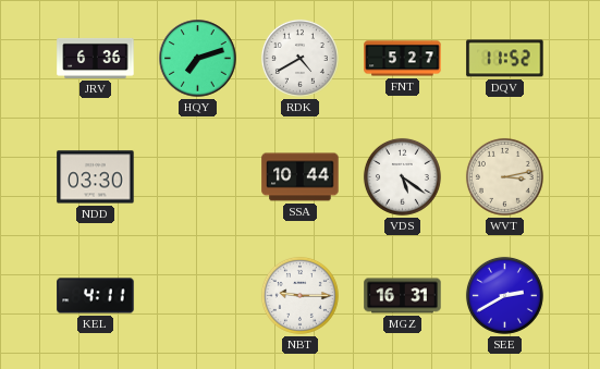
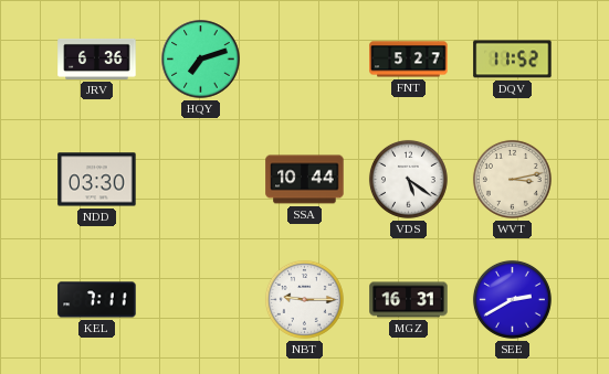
RDK: 4:40 -> none
KEL: 4:11 -> 7:11
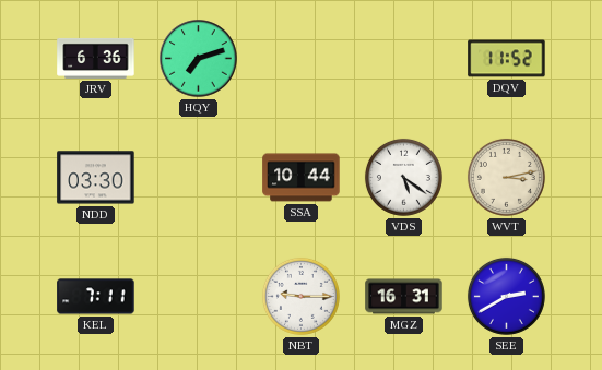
FNT: 5:27 -> none
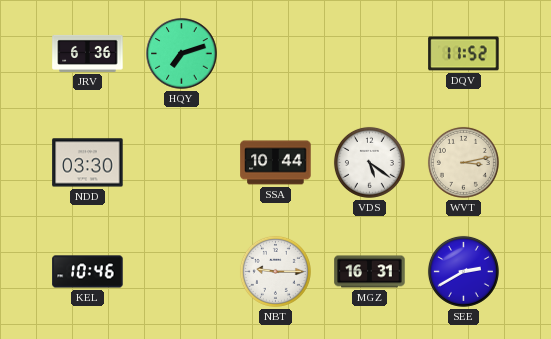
KEL: 7:11 -> 10:46
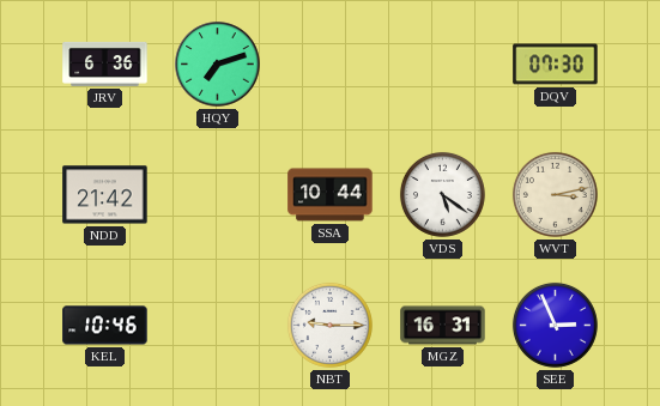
DQV: 11:52 -> 07:30
NDD: 03:30 -> 21:42
SEE: 2:40 -> 2:56
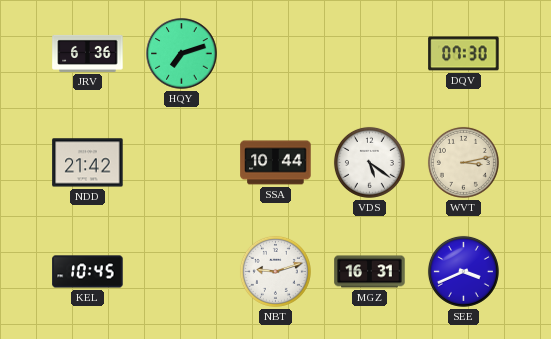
KEL: 10:46 -> 10:45
NBT: 9:15 -> 9:12
SEE: 2:56 -> 3:41
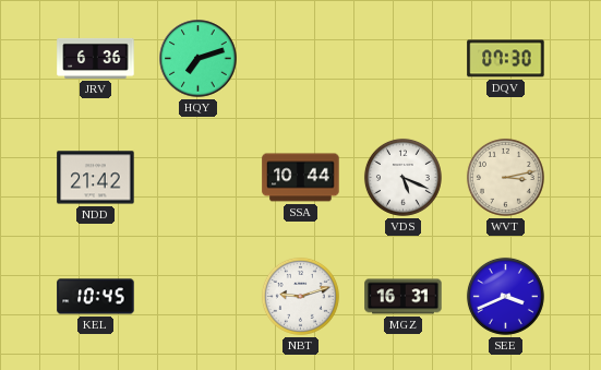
VDS: 5:21 -> 5:19
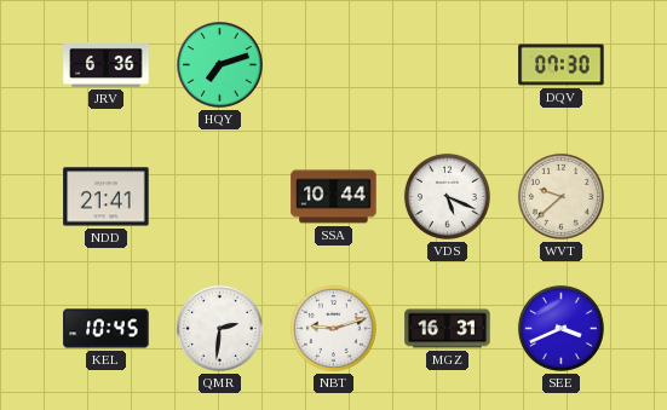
NDD: 21:42 -> 21:41
WVT: 3:13 -> 9:38
QMR: none -> 2:31
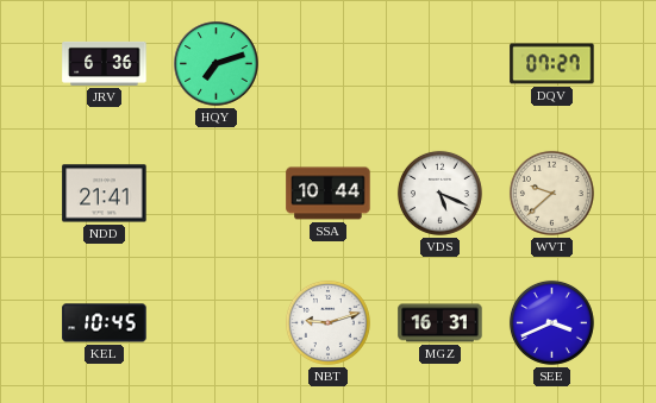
DQV: 07:30 -> 07:27
QMR: 2:31 -> none
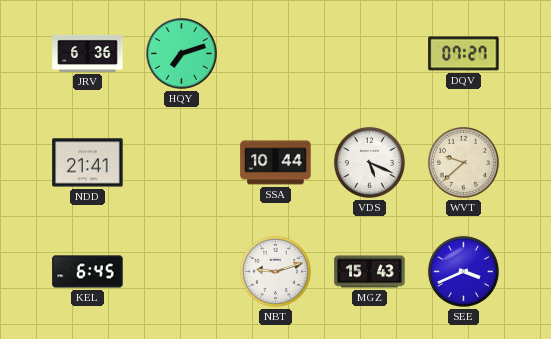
KEL: 10:45 -> 6:45
MGZ: 16:31 -> 15:43
